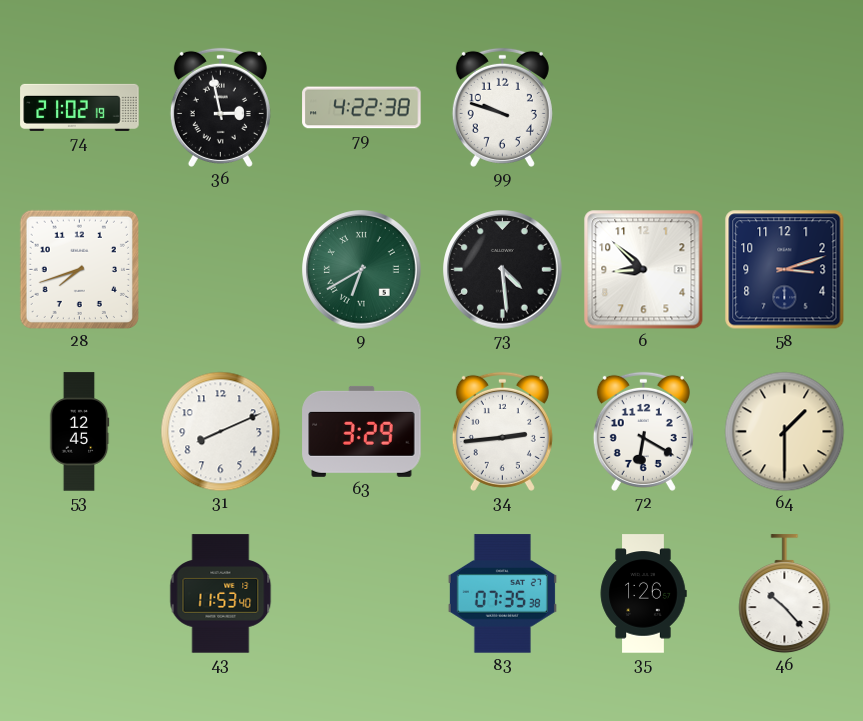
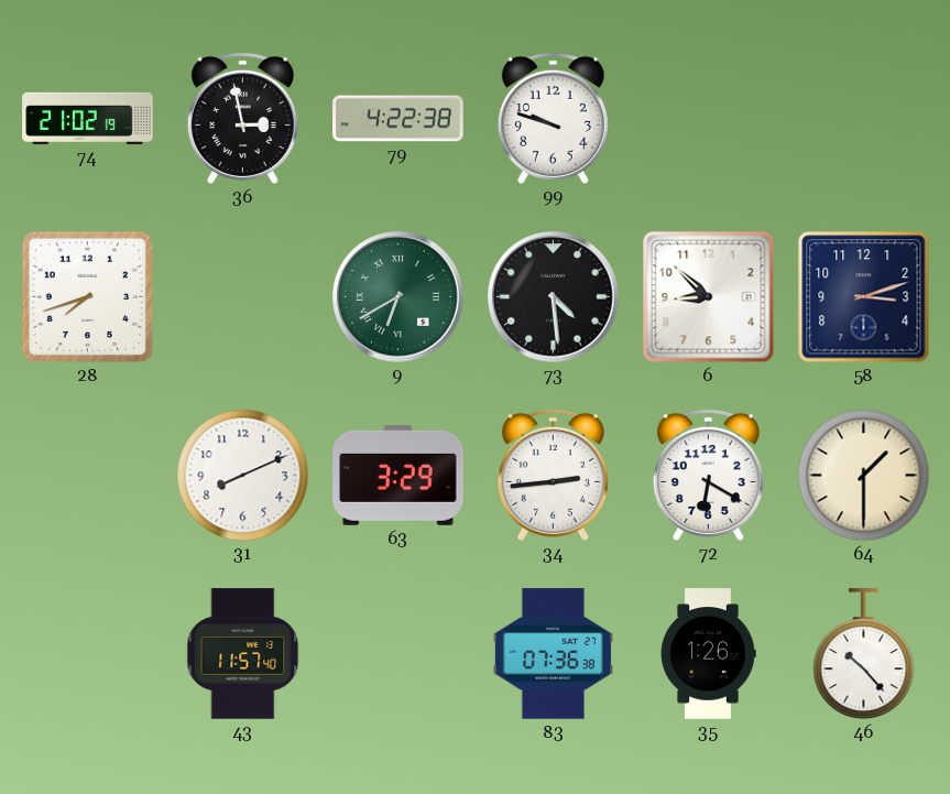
53: 12:45 -> none
43: 11:53 -> 11:57
83: 07:35 -> 07:36
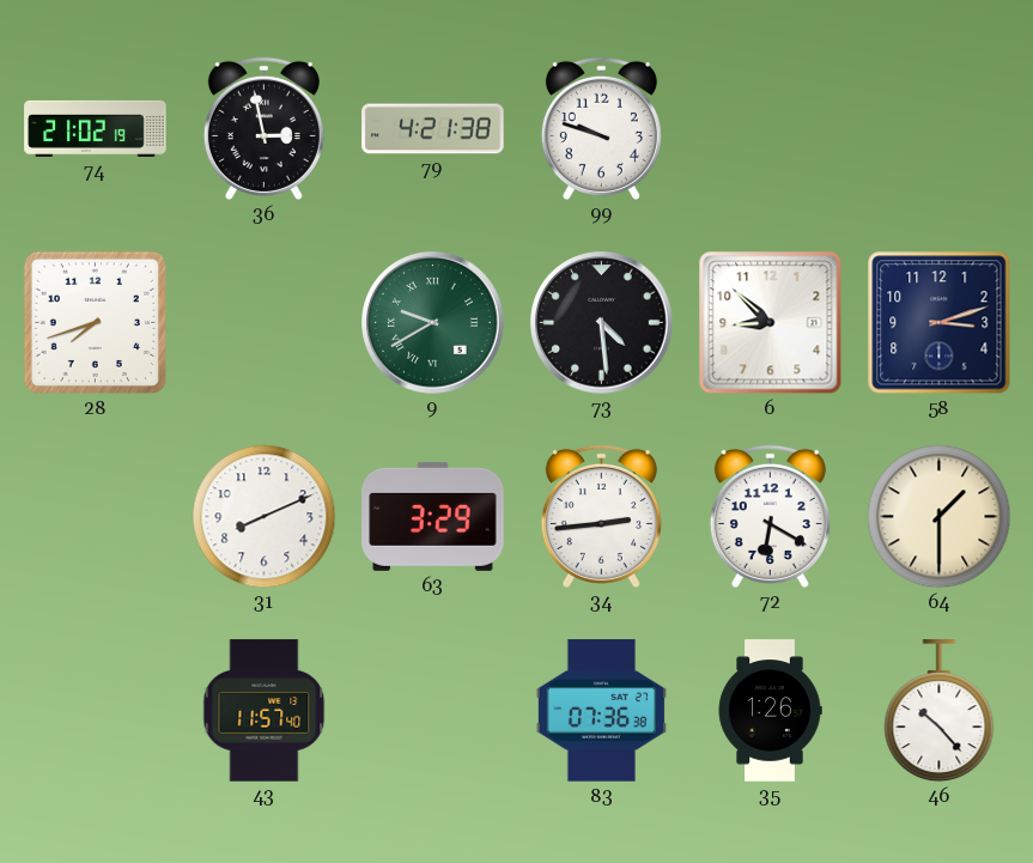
79: 4:22 -> 4:21
9: 6:40 -> 9:40
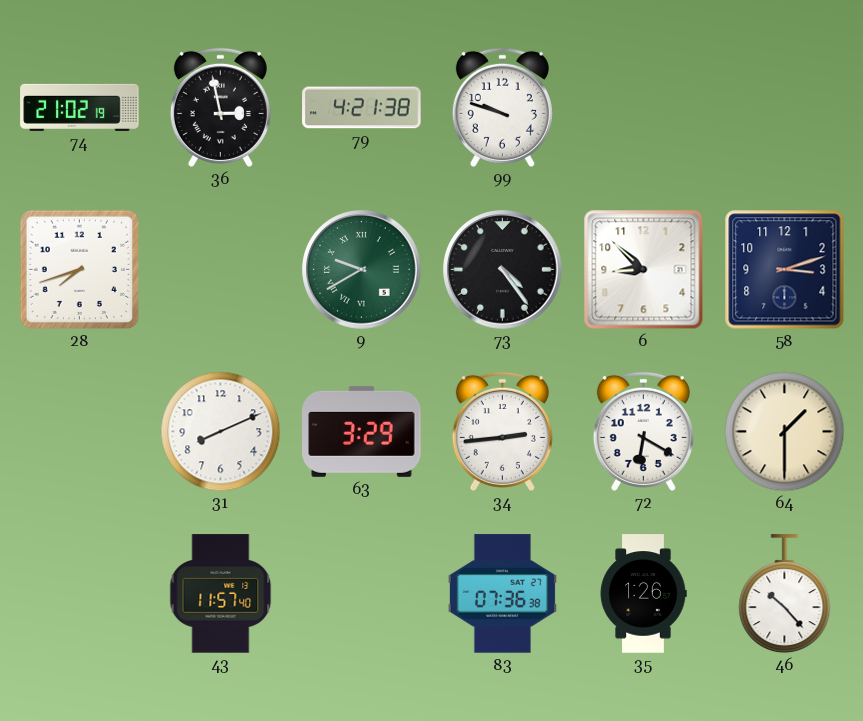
73: 4:29 -> 4:24
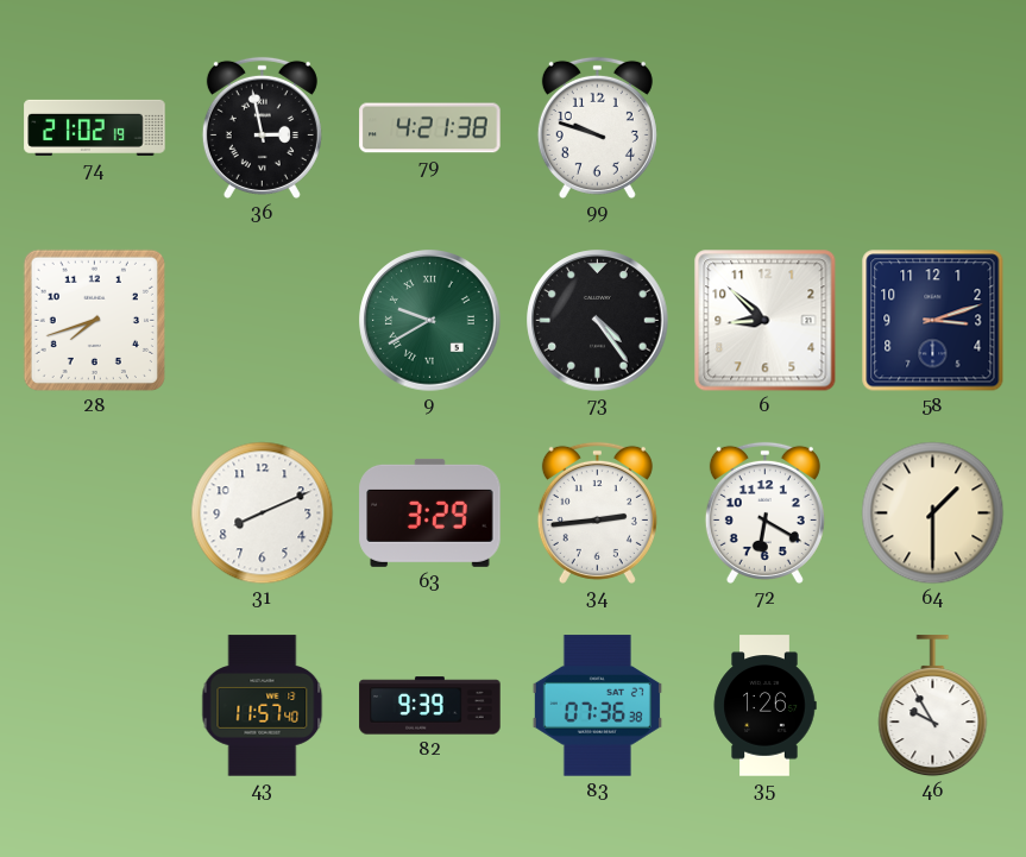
82: none -> 9:39
46: 10:23 -> 9:55
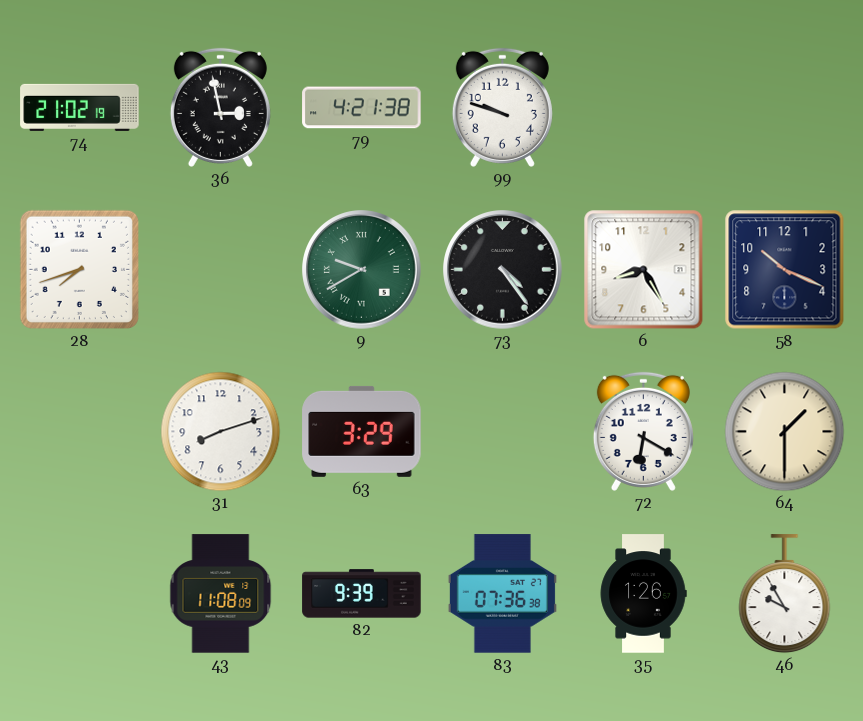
6: 8:52 -> 8:25
58: 3:12 -> 10:19
31: 8:11 -> 8:12
34: 2:44 -> none
43: 11:57 -> 11:08
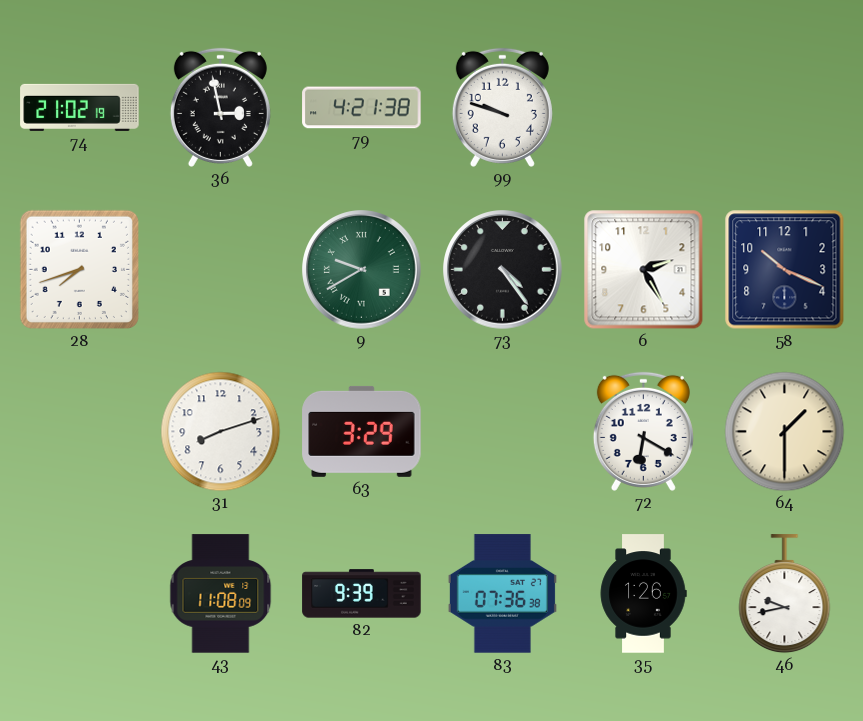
6: 8:25 -> 2:25
46: 9:55 -> 9:43
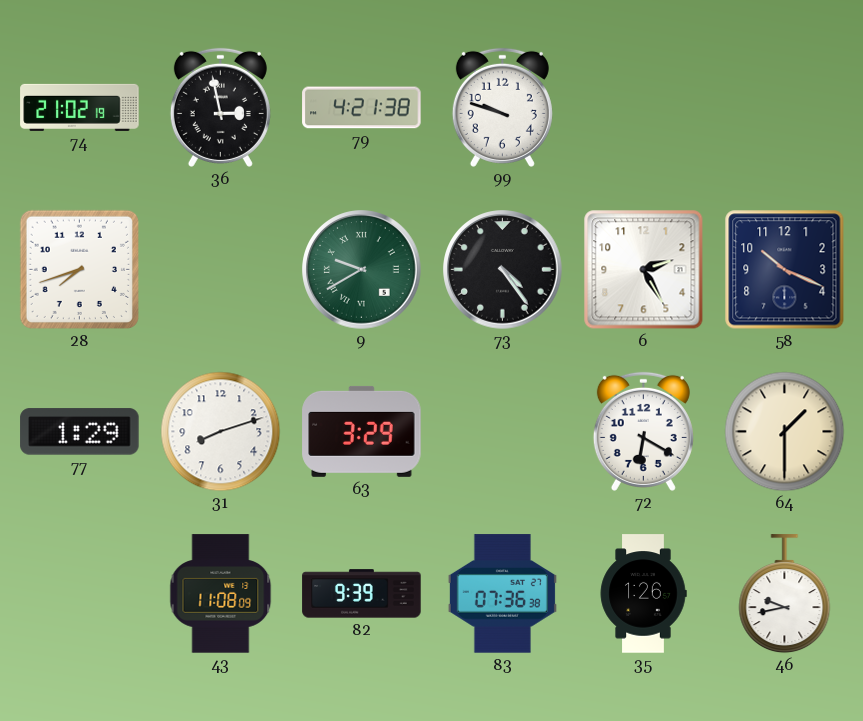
77: none -> 1:29
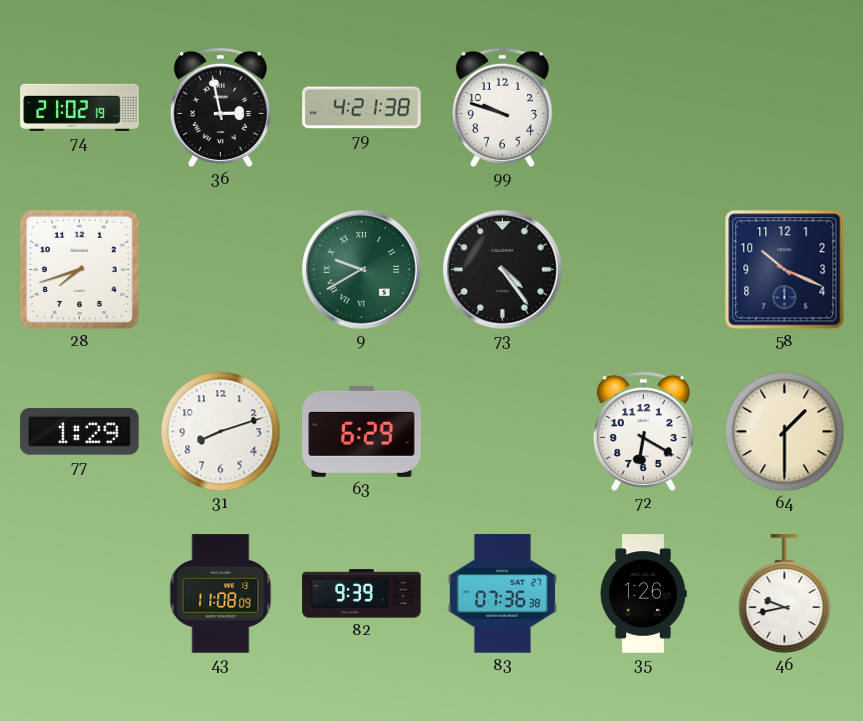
6: 2:25 -> none
63: 3:29 -> 6:29
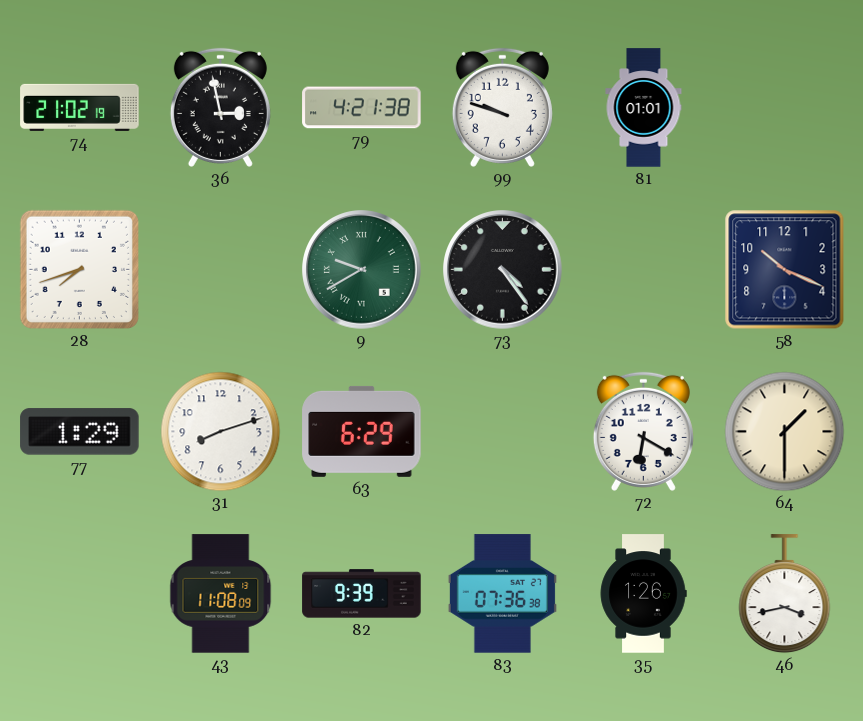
81: none -> 01:01
46: 9:43 -> 3:43
